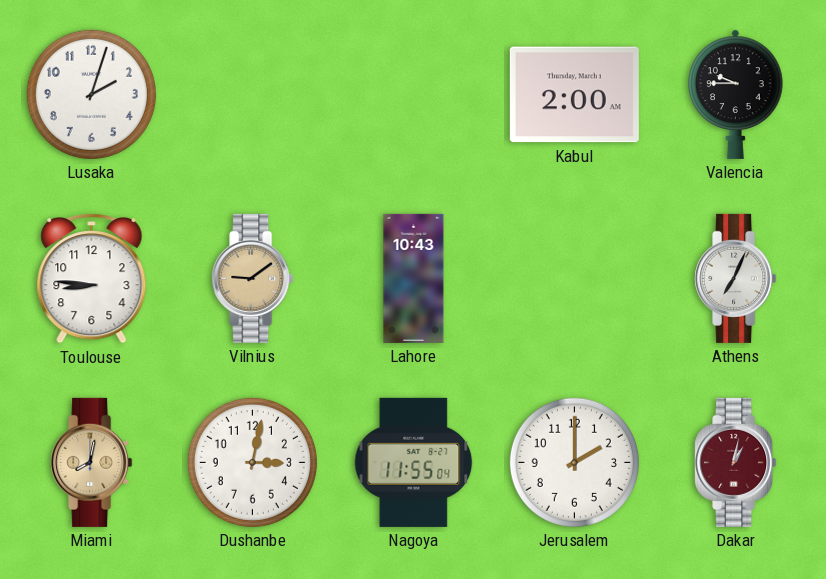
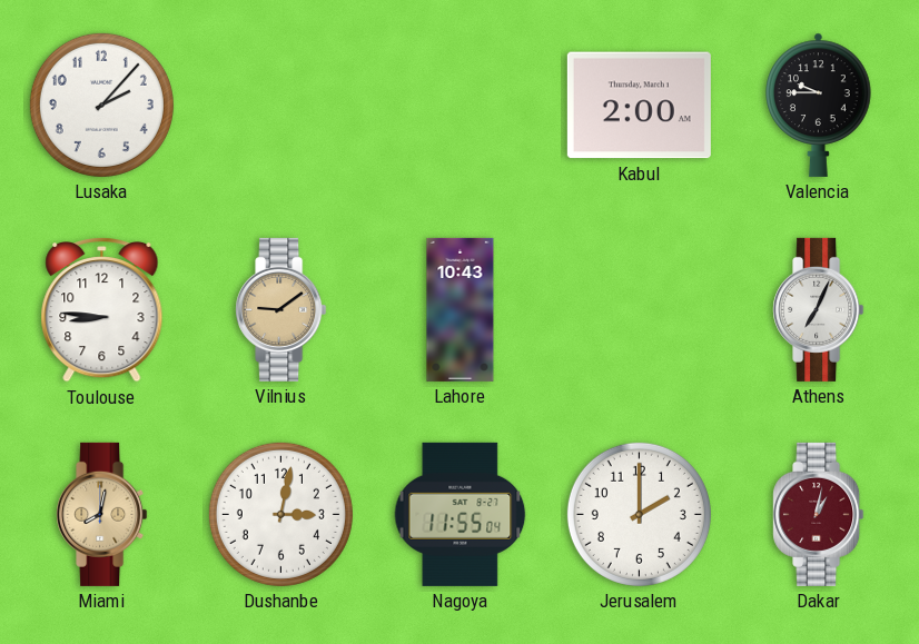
Lusaka: 2:03 -> 2:07
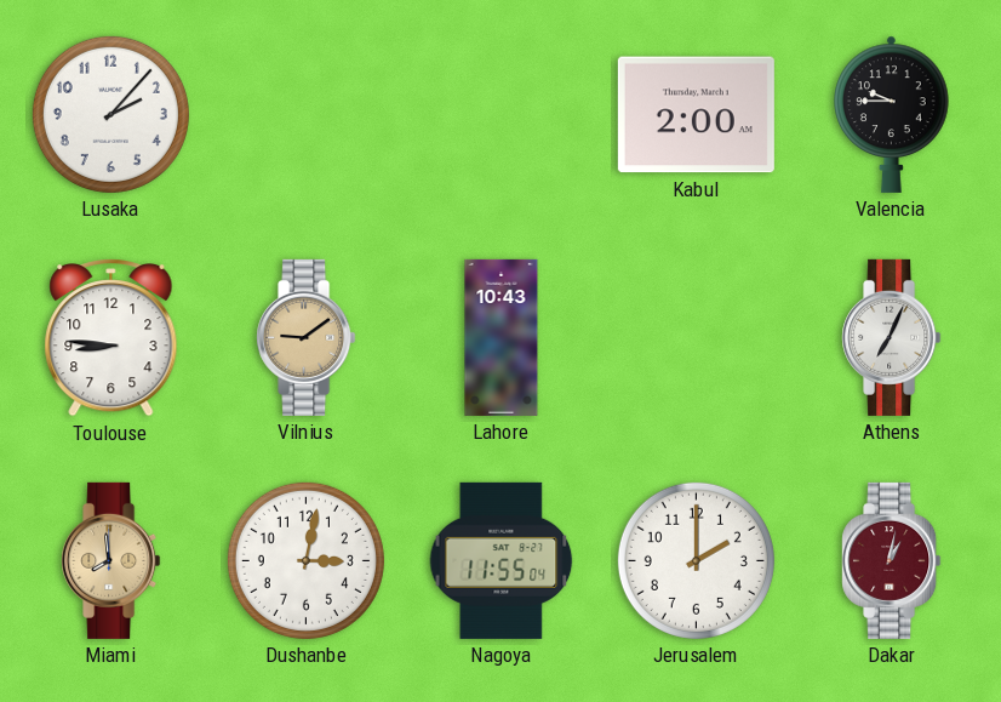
Miami: 8:02 -> 7:59
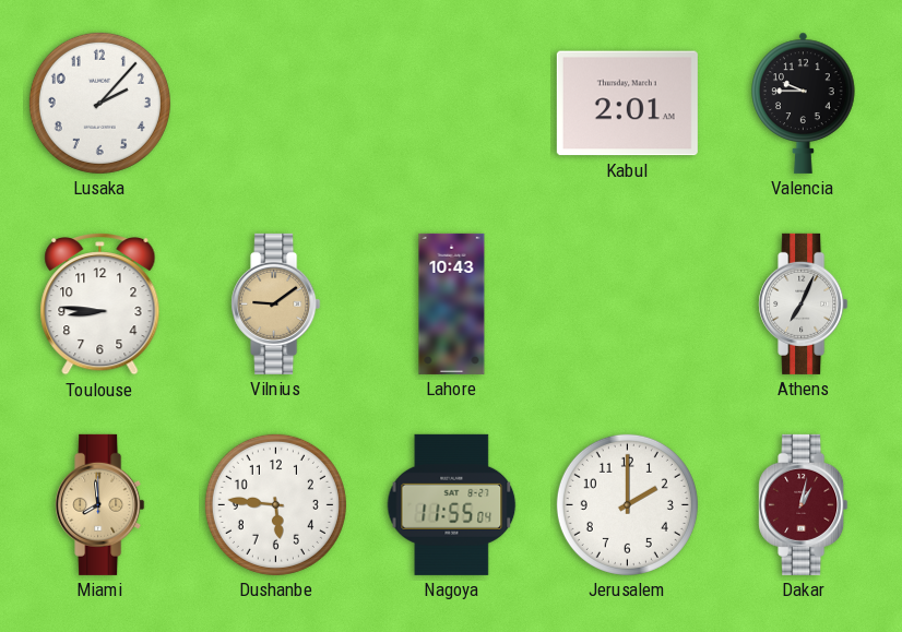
Kabul: 2:00 -> 2:01
Dushanbe: 3:02 -> 5:46
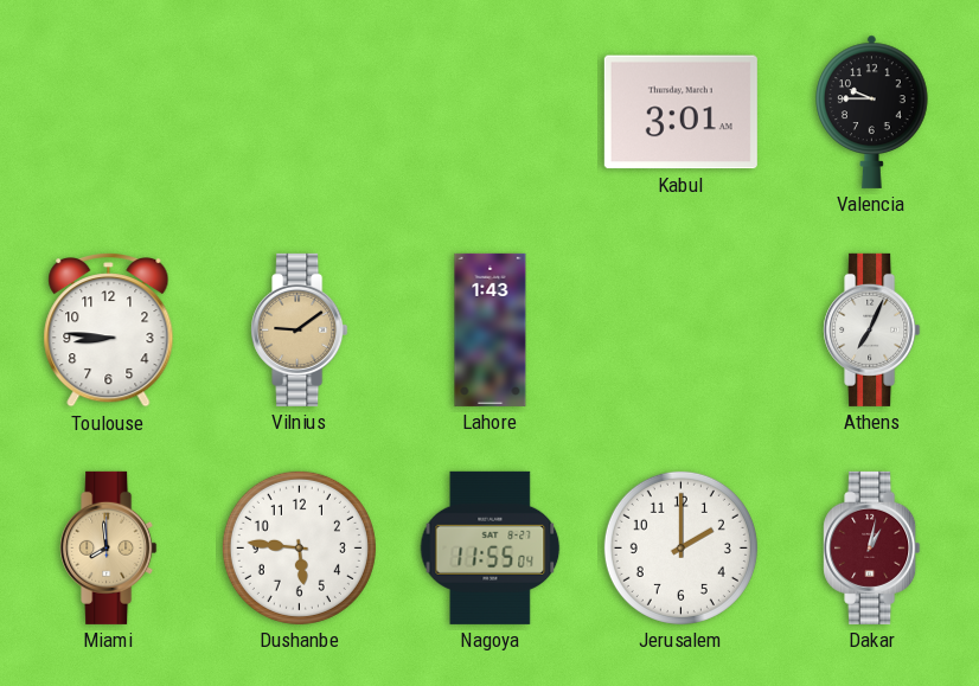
Lusaka: 2:07 -> none
Kabul: 2:01 -> 3:01
Lahore: 10:43 -> 1:43
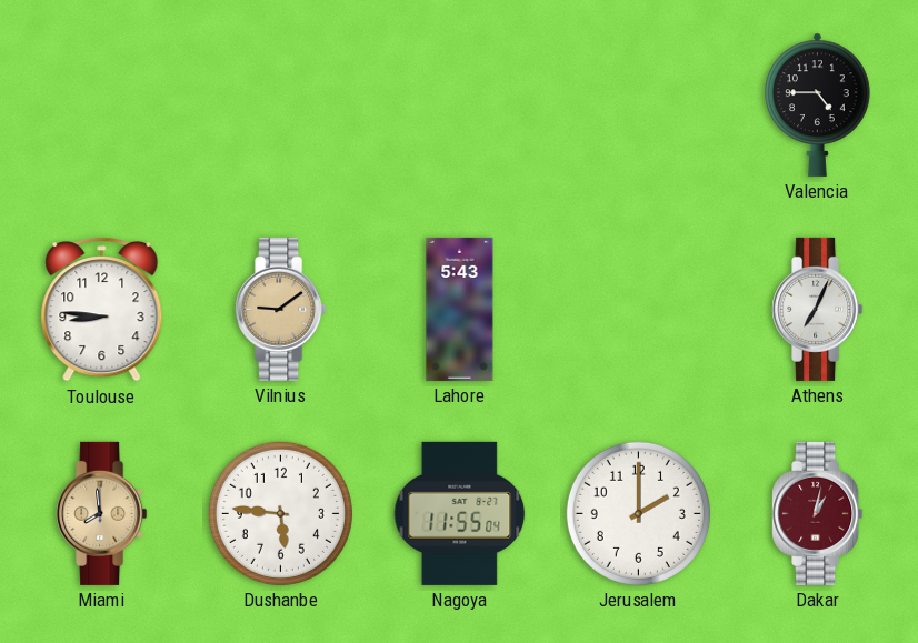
Kabul: 3:01 -> none
Valencia: 9:45 -> 4:45
Lahore: 1:43 -> 5:43
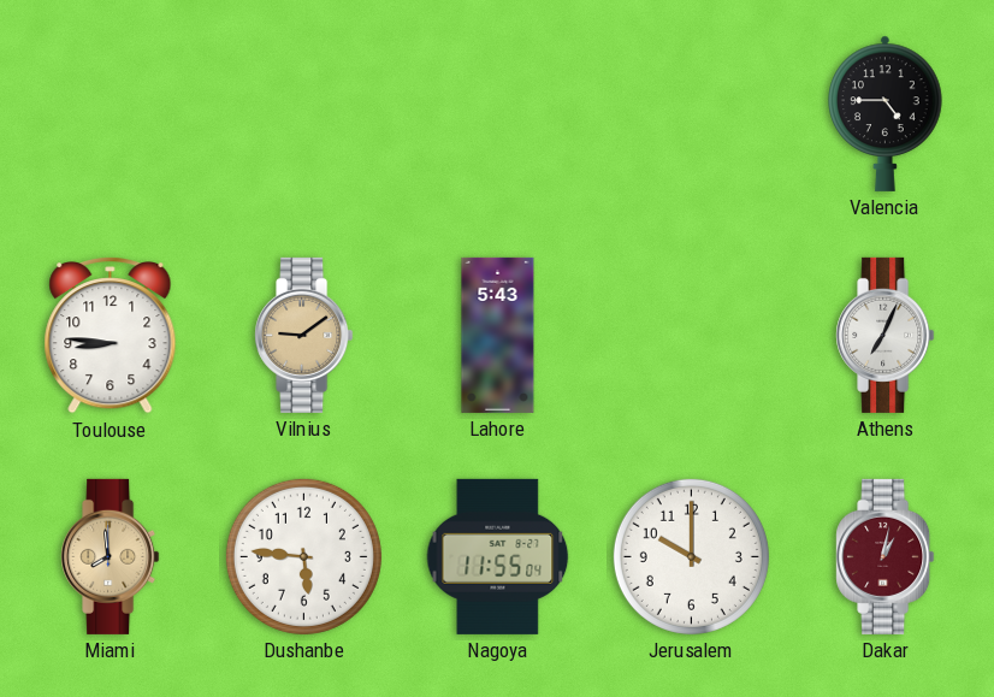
Jerusalem: 2:00 -> 10:00
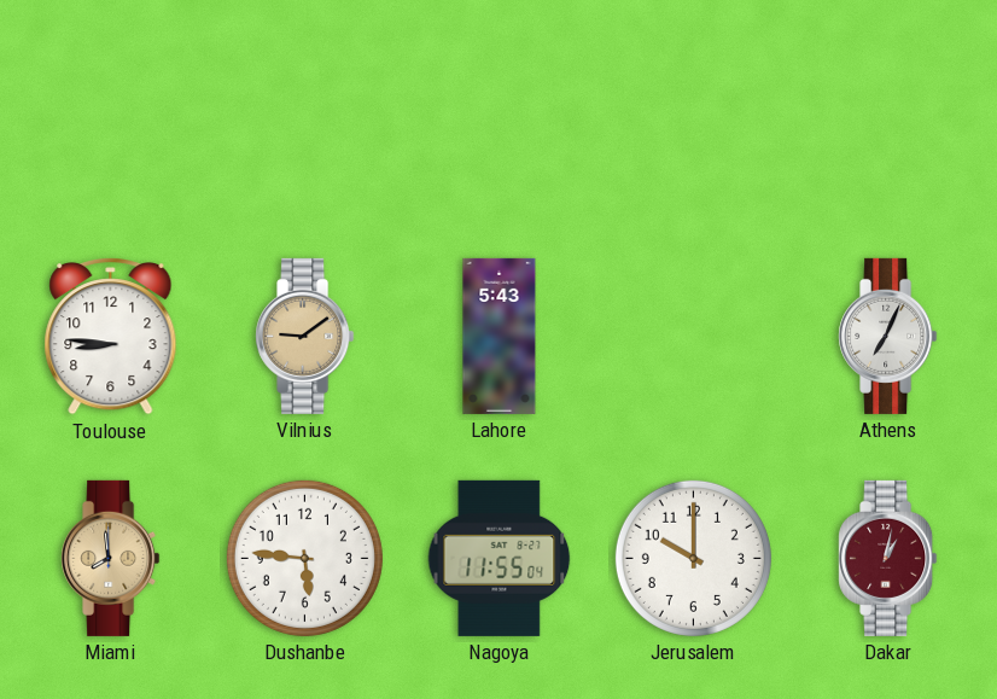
Valencia: 4:45 -> none
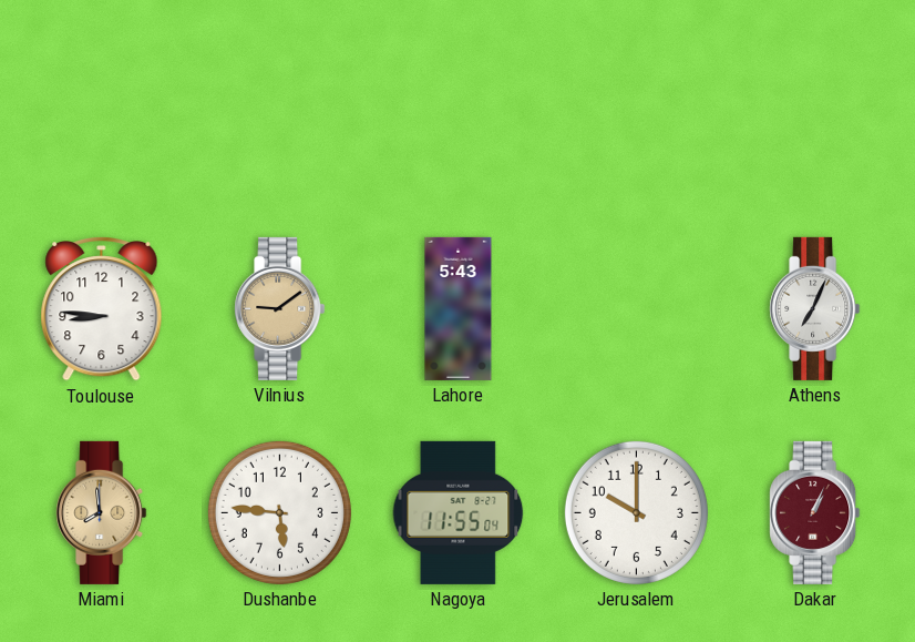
Dakar: 1:02 -> 1:04
